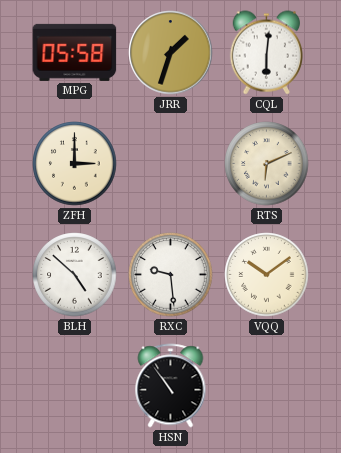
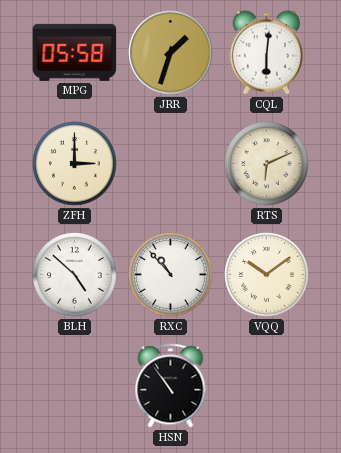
RXC: 9:29 -> 10:53
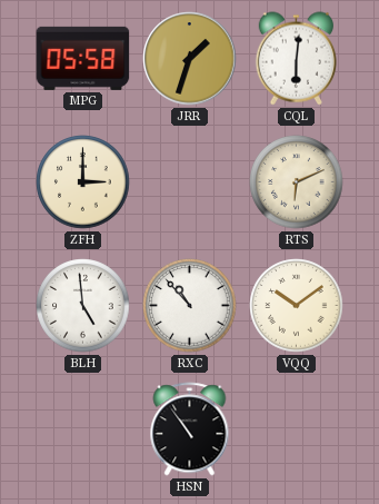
BLH: 4:52 -> 4:59
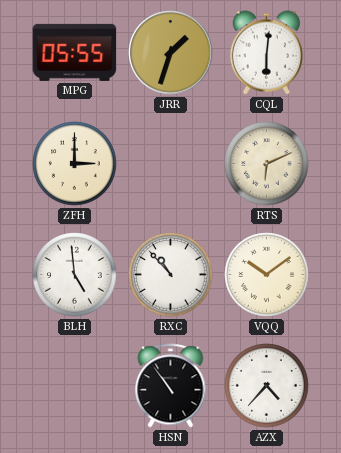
MPG: 05:58 -> 05:55
AZX: none -> 4:37
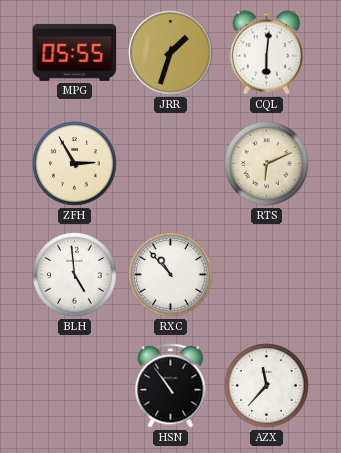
ZFH: 3:00 -> 2:55
VQQ: 10:09 -> none
AZX: 4:37 -> 11:37
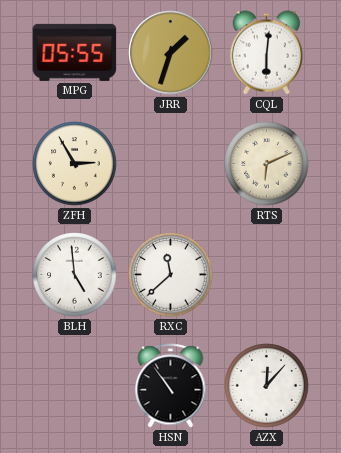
RXC: 10:53 -> 11:38
AZX: 11:37 -> 12:07
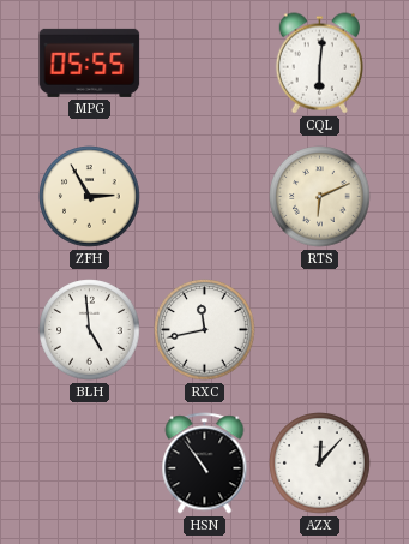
JRR: 1:33 -> none
RXC: 11:38 -> 11:43
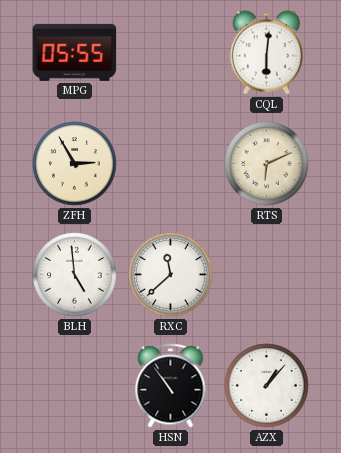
RXC: 11:43 -> 11:38
AZX: 12:07 -> 1:07
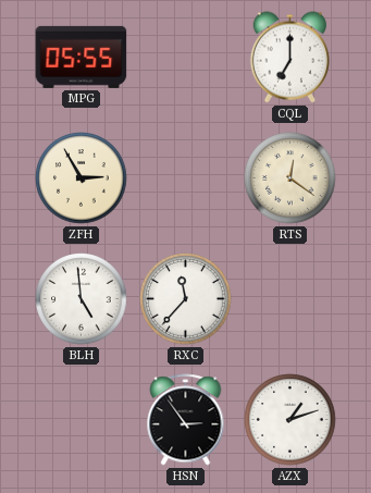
CQL: 6:01 -> 7:00
RTS: 6:11 -> 12:21
RXC: 11:38 -> 11:37
HSN: 10:54 -> 2:54
AZX: 1:07 -> 1:12
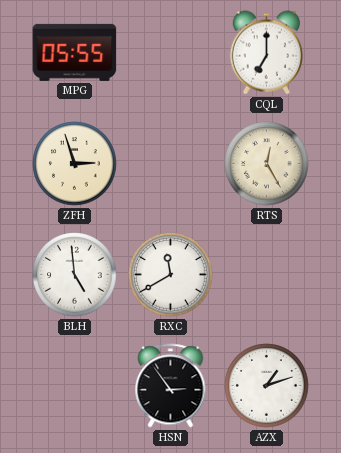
ZFH: 2:55 -> 2:57
RTS: 12:21 -> 12:25
RXC: 11:37 -> 11:40
